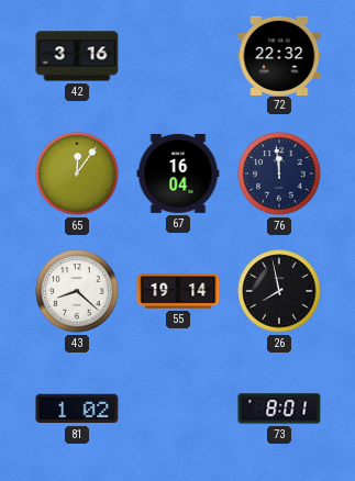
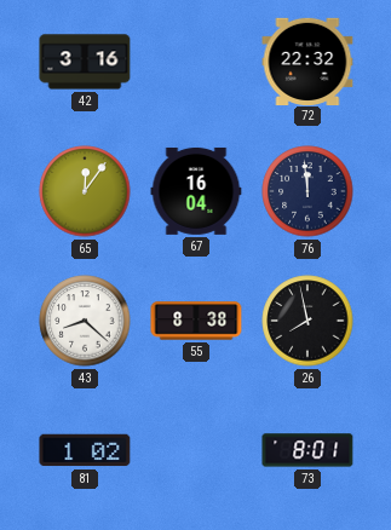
55: 19:14 -> 8:38
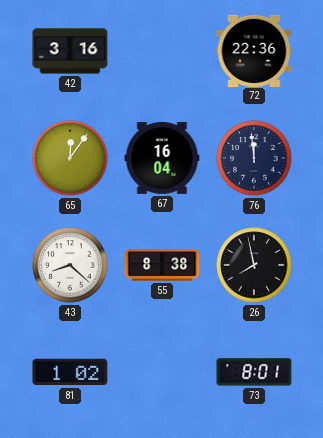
72: 22:32 -> 22:36
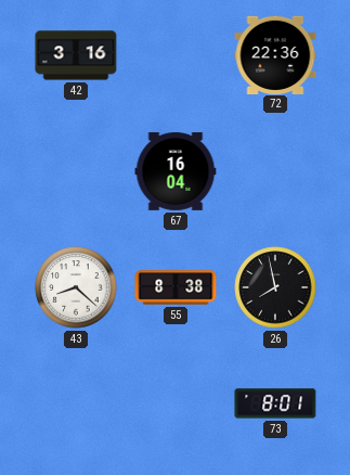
65: 12:06 -> none
76: 11:59 -> none
81: 1:02 -> none
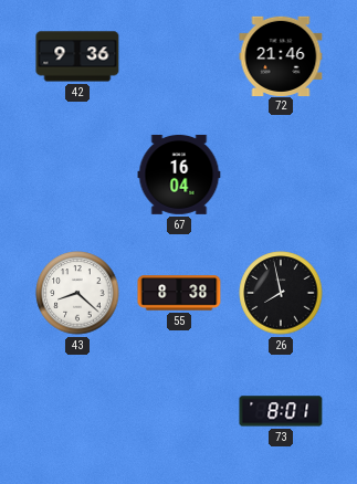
42: 3:16 -> 9:36
72: 22:36 -> 21:46
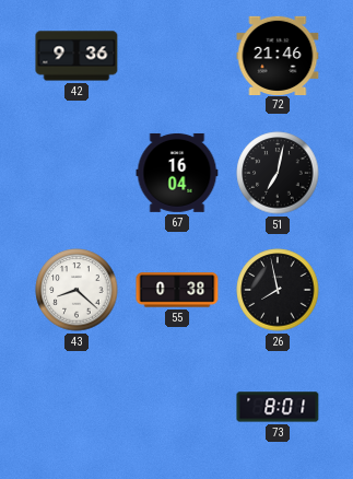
51: none -> 7:02
55: 8:38 -> 0:38
